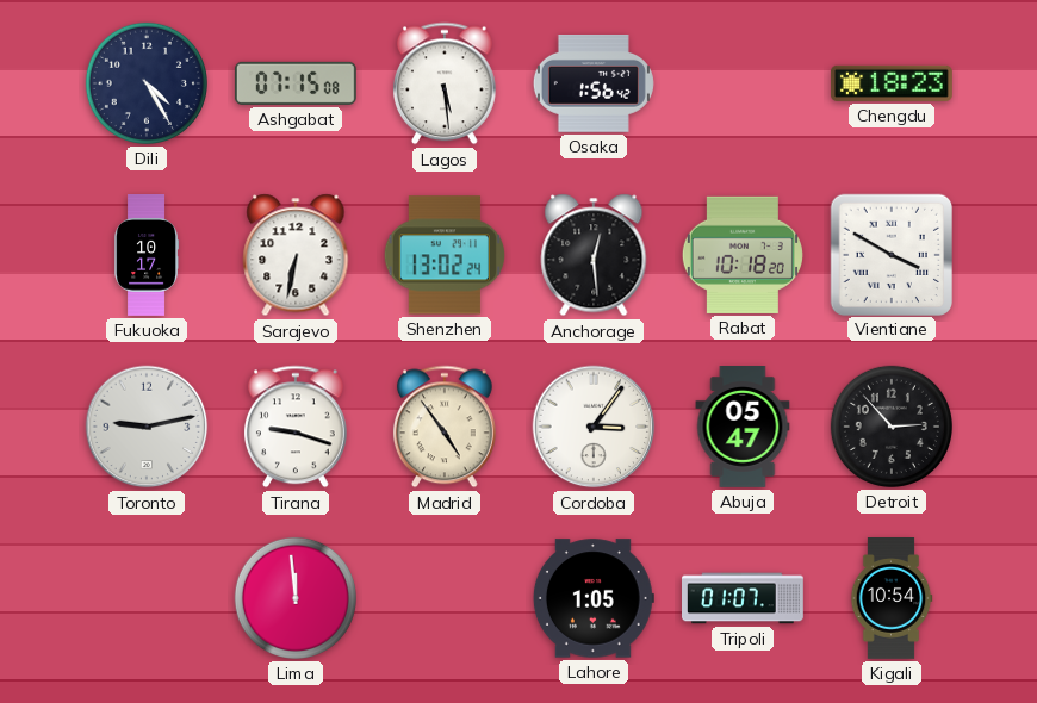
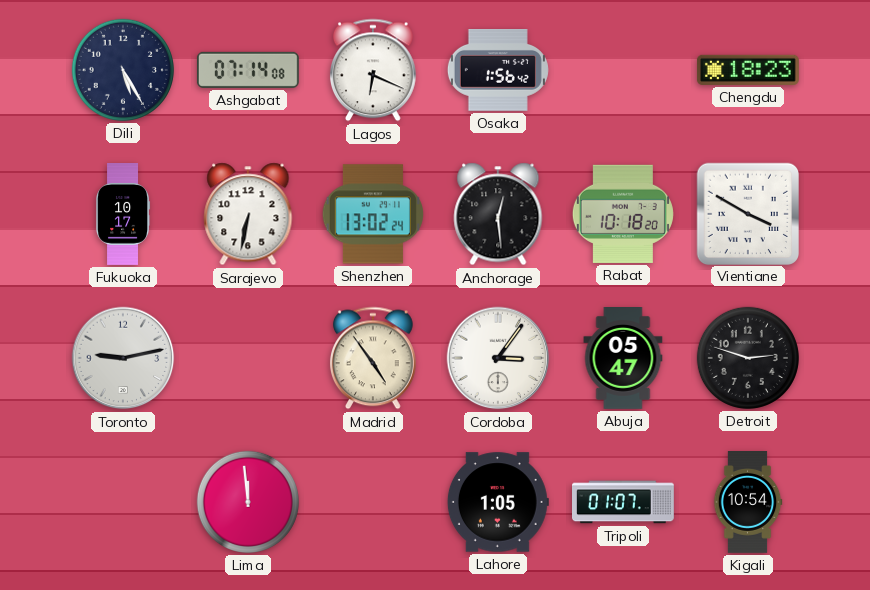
Dili: 4:25 -> 5:25
Ashgabat: 07:15 -> 07:14
Lagos: 5:29 -> 6:19
Tirana: 9:18 -> none
Detroit: 2:53 -> 2:48
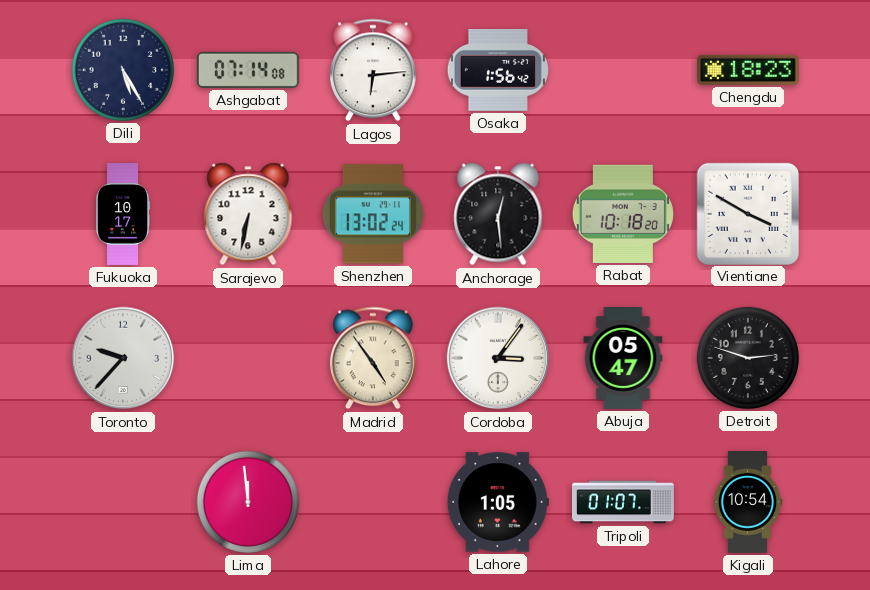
Lagos: 6:19 -> 6:14
Toronto: 9:13 -> 9:37
